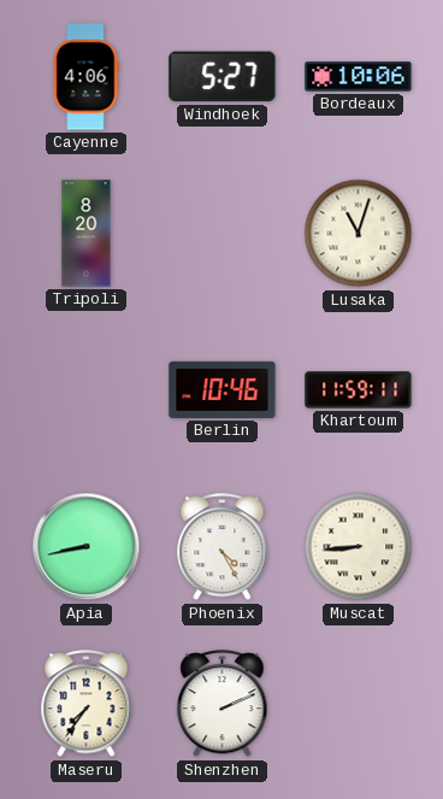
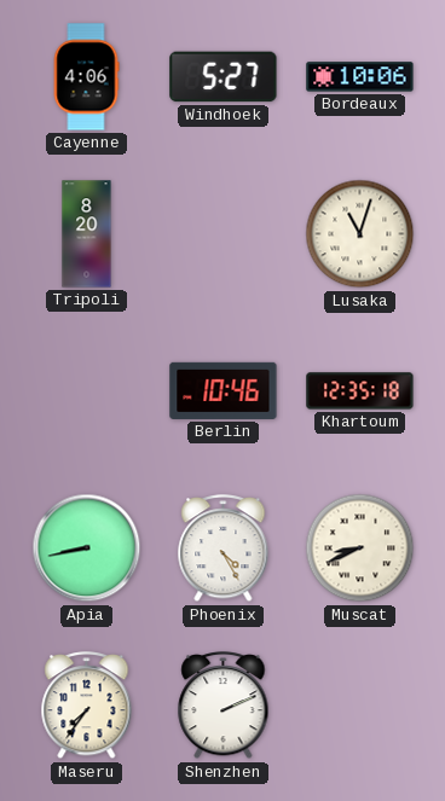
Khartoum: 11:59 -> 12:35
Muscat: 8:44 -> 8:41
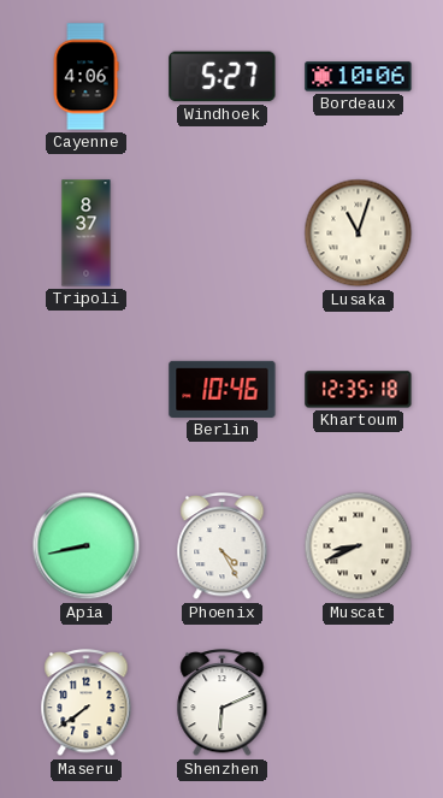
Tripoli: 8:20 -> 8:37
Maseru: 7:36 -> 7:39
Shenzhen: 2:11 -> 6:11
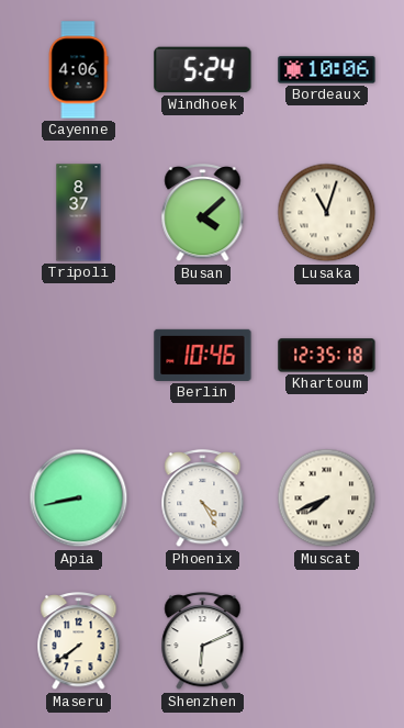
Windhoek: 5:27 -> 5:24
Busan: none -> 4:08
Muscat: 8:41 -> 7:41
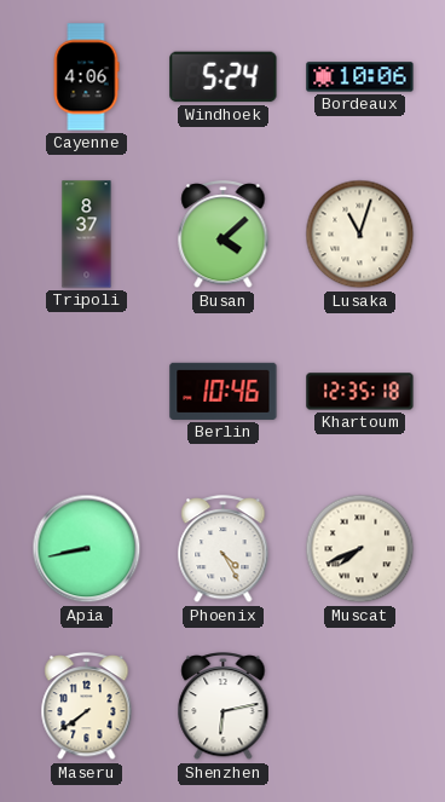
Shenzhen: 6:11 -> 6:13
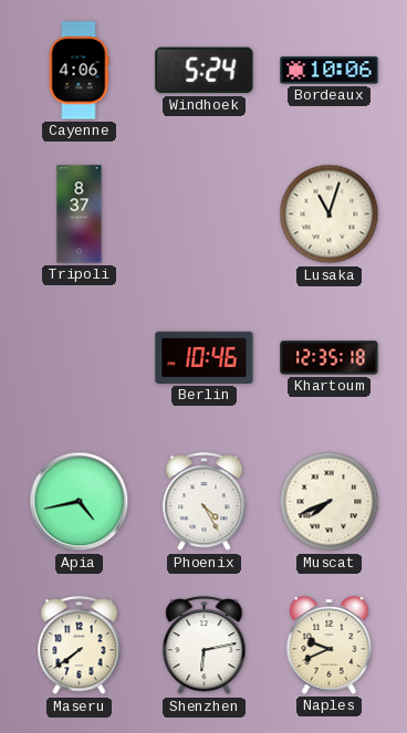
Busan: 4:08 -> none
Apia: 8:43 -> 4:43
Naples: none -> 9:41
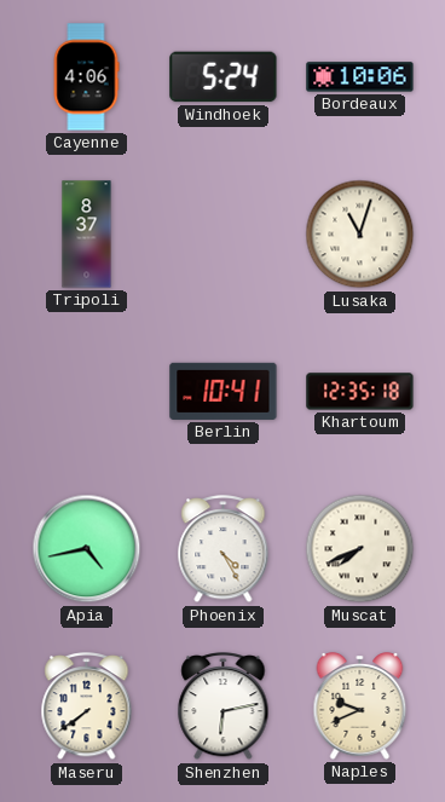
Berlin: 10:46 -> 10:41
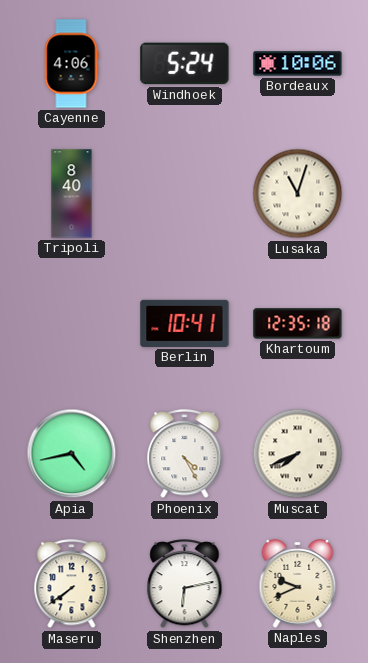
Tripoli: 8:37 -> 8:40
